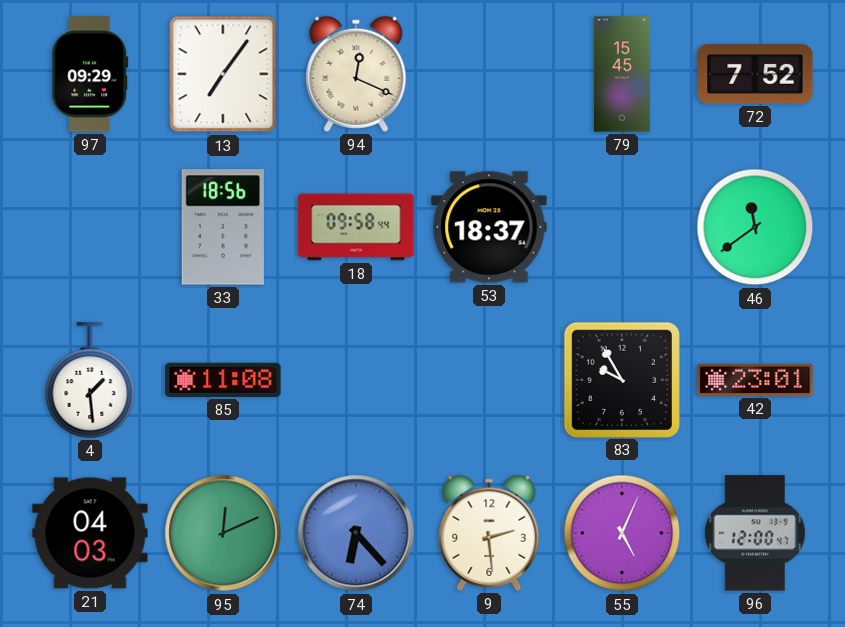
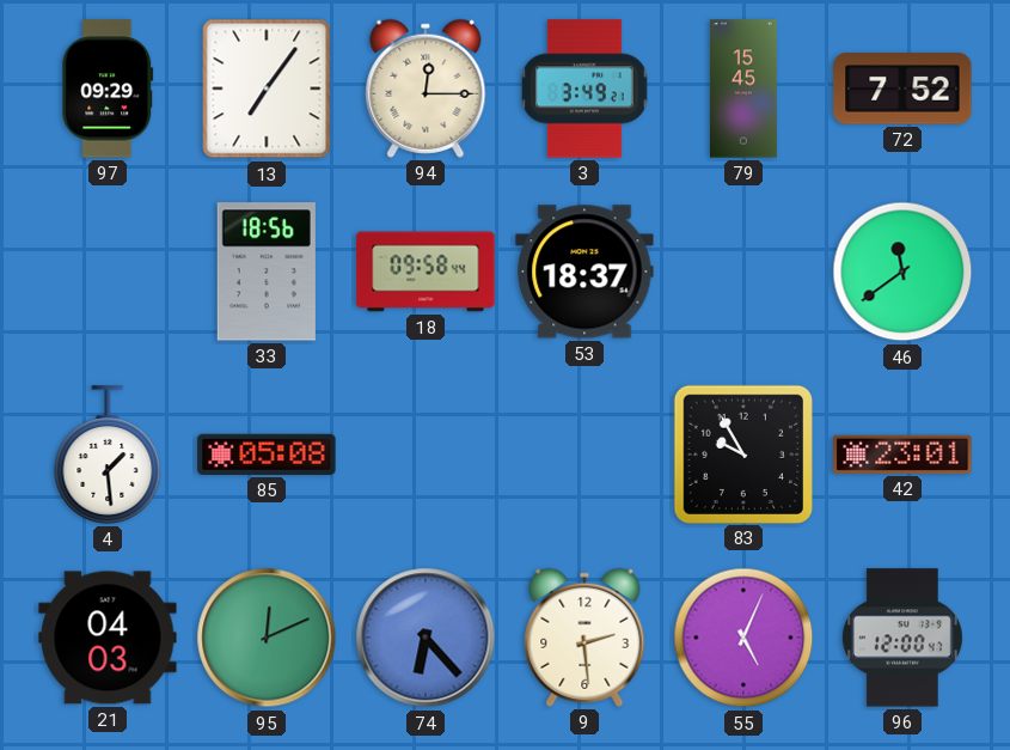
94: 12:19 -> 12:15
3: none -> 3:49
85: 11:08 -> 05:08
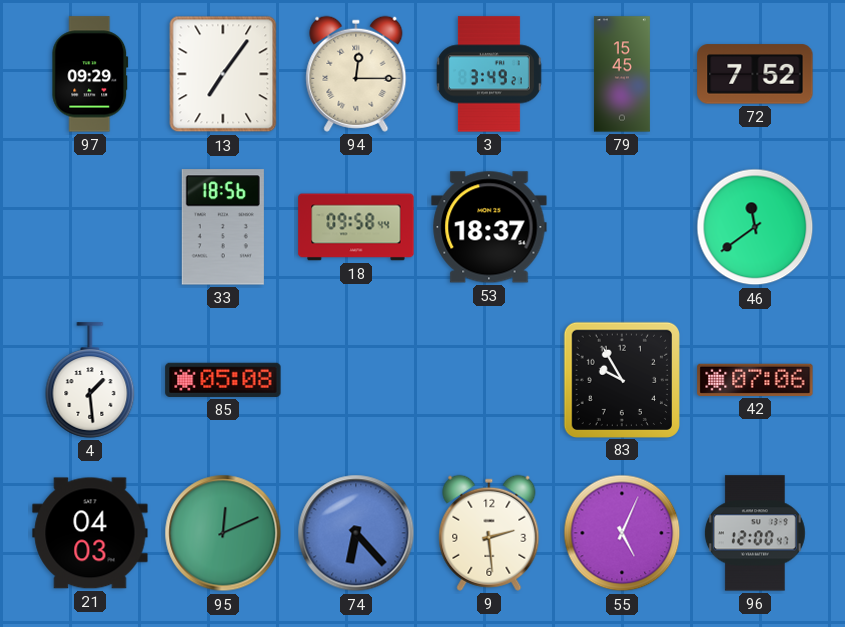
42: 23:01 -> 07:06
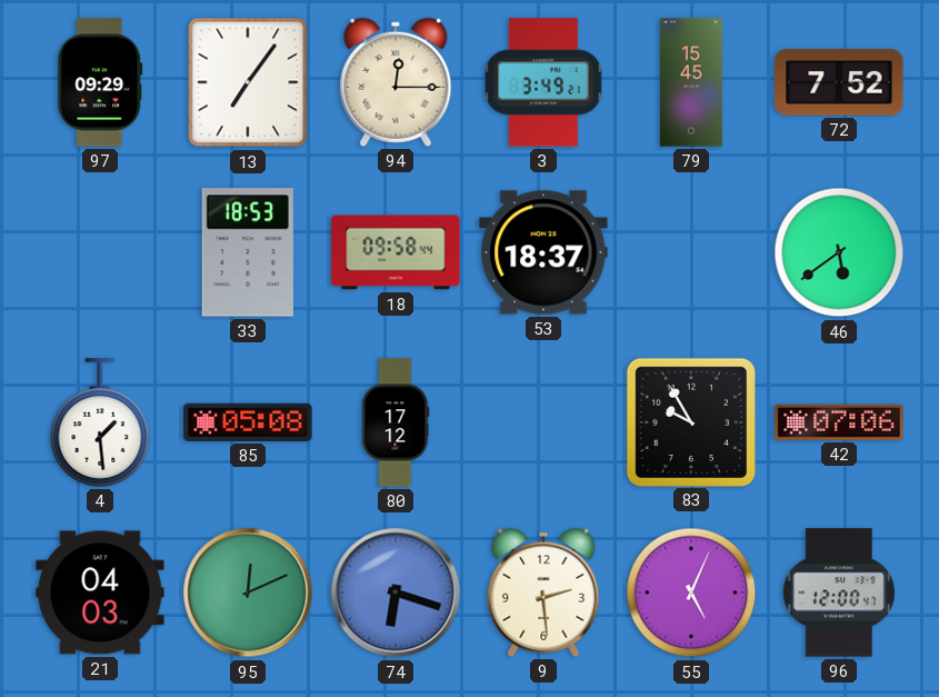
33: 18:56 -> 18:53
46: 11:39 -> 5:39
80: none -> 17:12
74: 6:23 -> 6:18
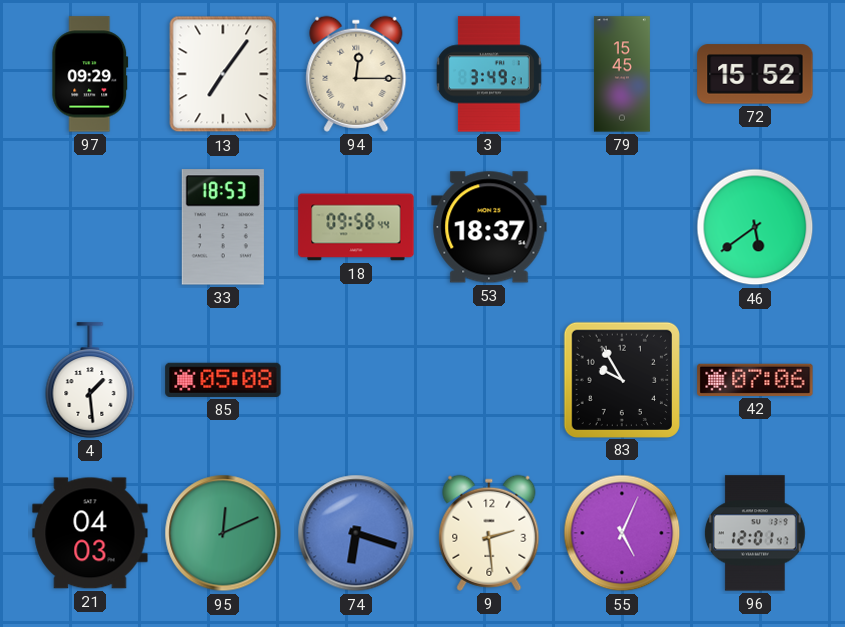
72: 7:52 -> 15:52
80: 17:12 -> none
96: 12:00 -> 12:01
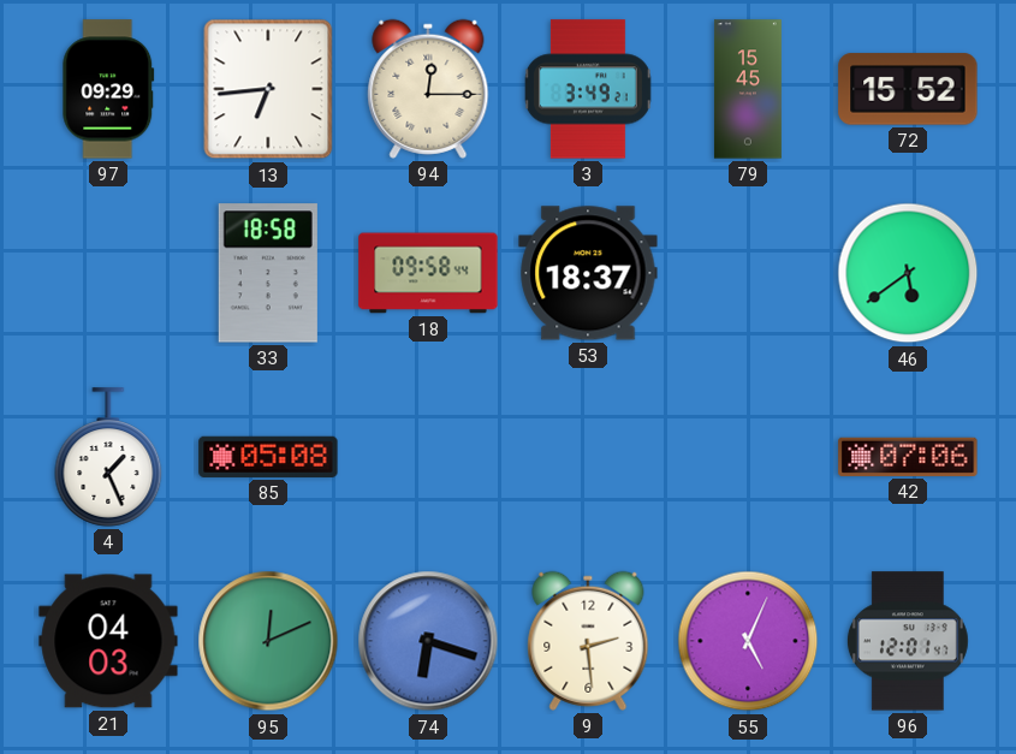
13: 7:06 -> 6:44
33: 18:53 -> 18:58
4: 1:29 -> 1:26
83: 9:55 -> none
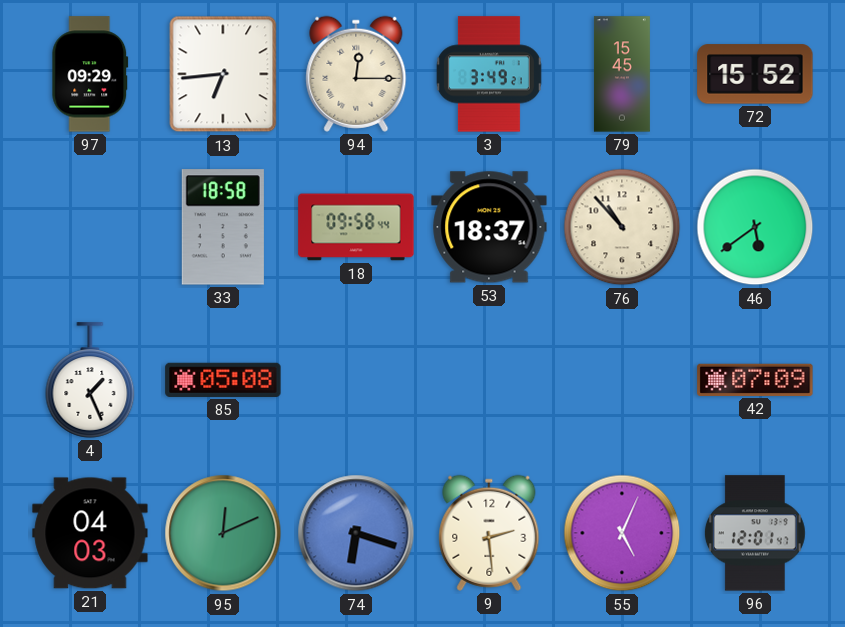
76: none -> 10:53
42: 07:06 -> 07:09
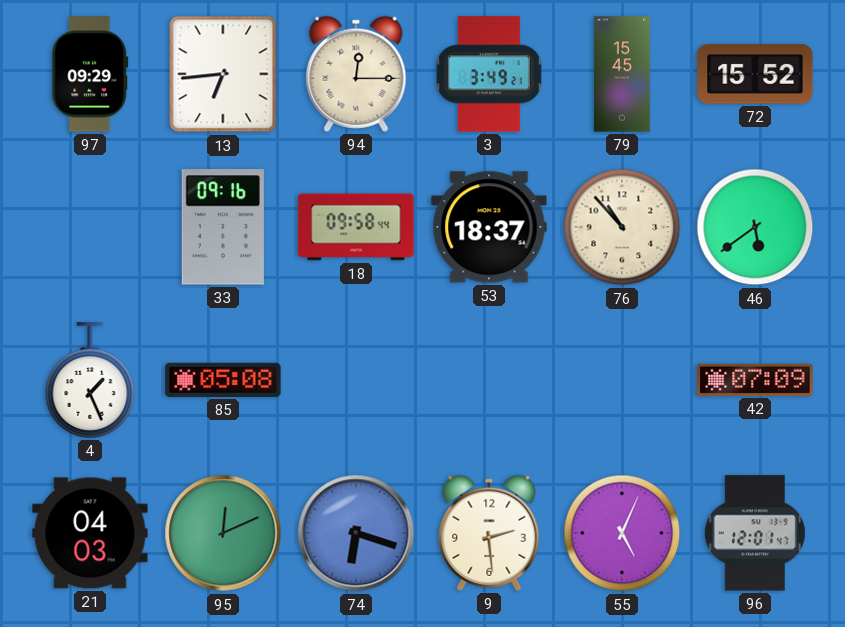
33: 18:58 -> 09:16
